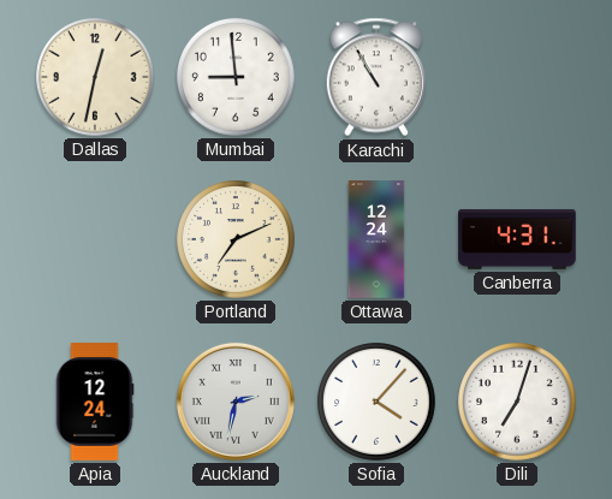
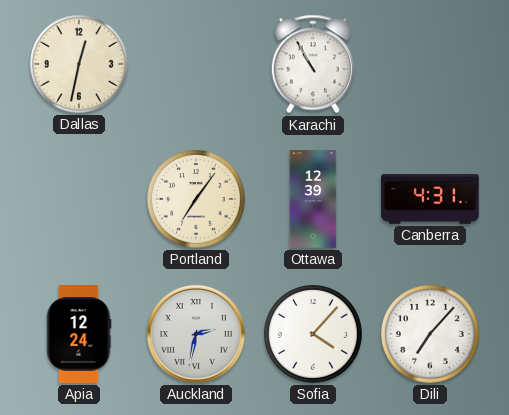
Mumbai: 8:59 -> none
Portland: 7:11 -> 7:06
Ottawa: 12:24 -> 12:39
Dili: 7:03 -> 7:07
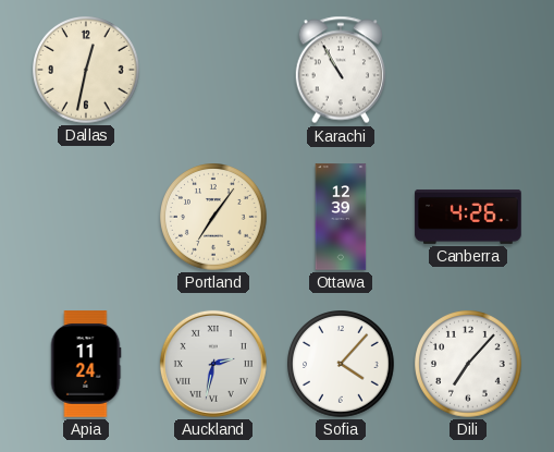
Canberra: 4:31 -> 4:26
Apia: 12:24 -> 11:24
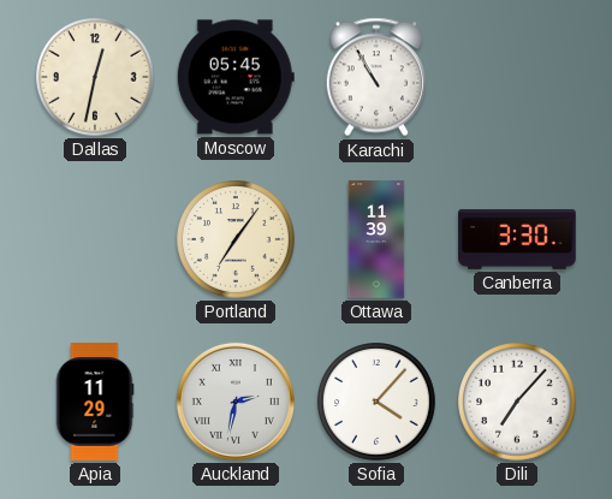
Moscow: none -> 05:45
Ottawa: 12:39 -> 11:39
Canberra: 4:26 -> 3:30
Apia: 11:24 -> 11:29
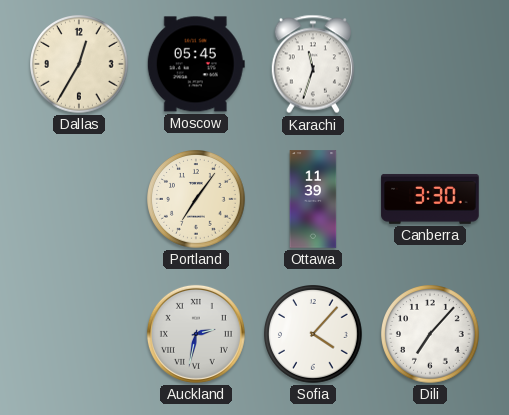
Dallas: 12:32 -> 12:35
Karachi: 10:55 -> 11:33
Apia: 11:29 -> none
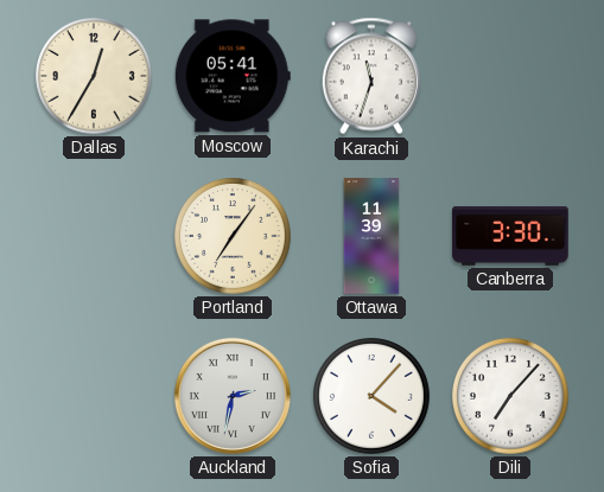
Moscow: 05:45 -> 05:41
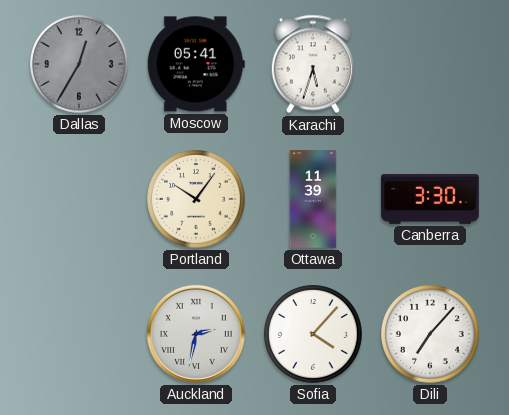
Dallas dial: cream -> grey
Karachi: 11:33 -> 5:33
Portland: 7:06 -> 10:06
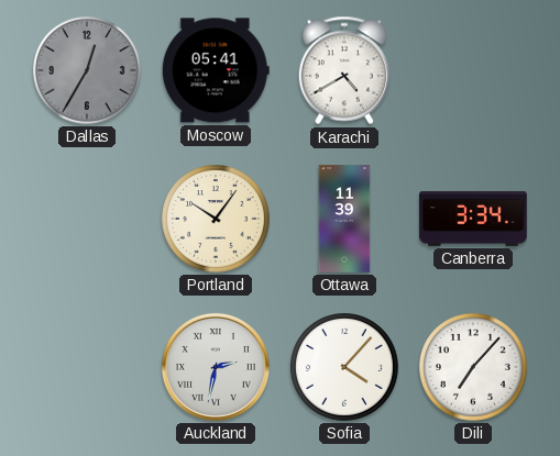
Karachi: 5:33 -> 4:40
Canberra: 3:30 -> 3:34
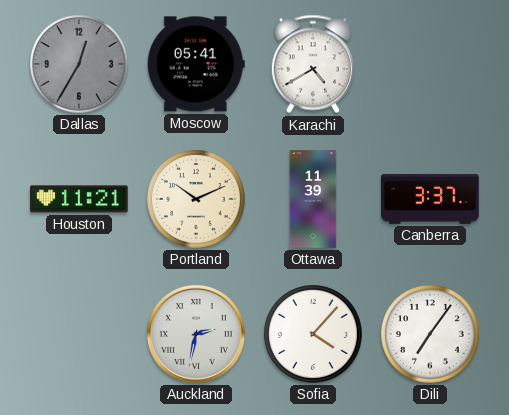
Houston: none -> 11:21
Portland: 10:06 -> 10:11
Canberra: 3:34 -> 3:37
Dili: 7:07 -> 7:06
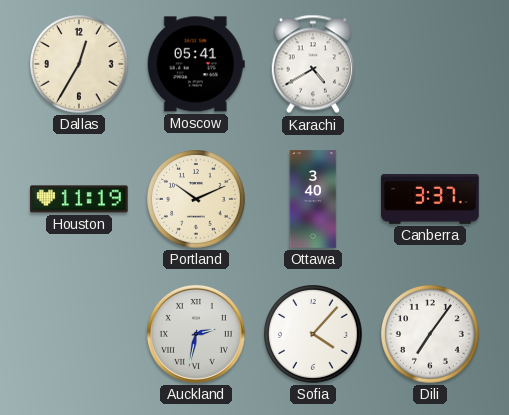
Dallas dial: grey -> cream
Houston: 11:21 -> 11:19
Ottawa: 11:39 -> 3:40
